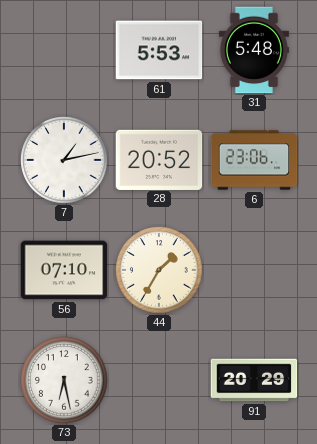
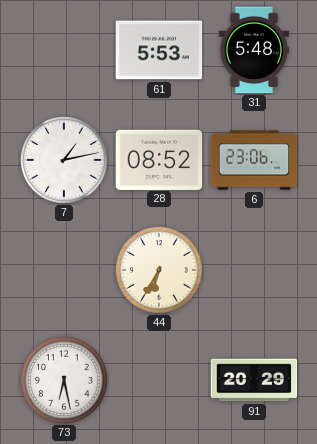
28: 20:52 -> 08:52
56: 07:10 -> none
44: 1:35 -> 6:35
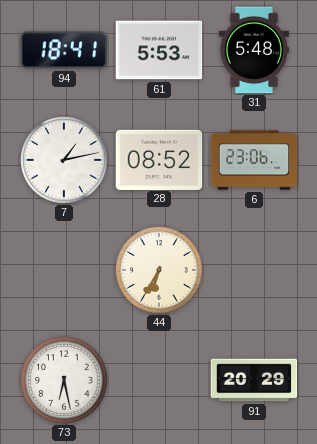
94: none -> 18:41
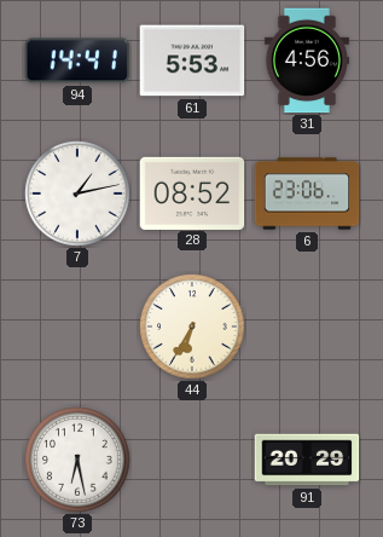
94: 18:41 -> 14:41
31: 5:48 -> 4:56
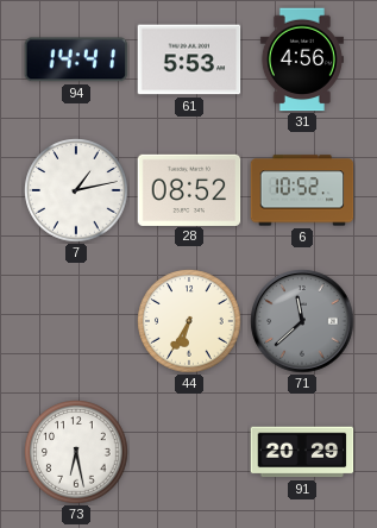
6: 23:06 -> 10:52
71: none -> 11:38
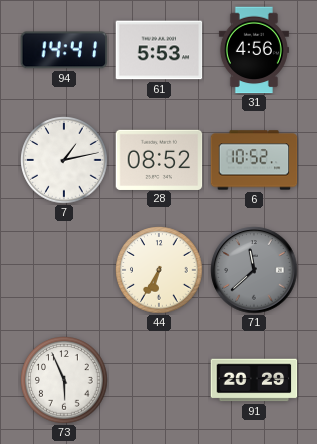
73: 6:28 -> 5:56
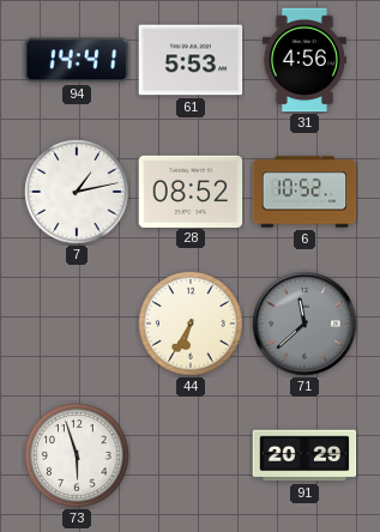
73: 5:56 -> 5:57
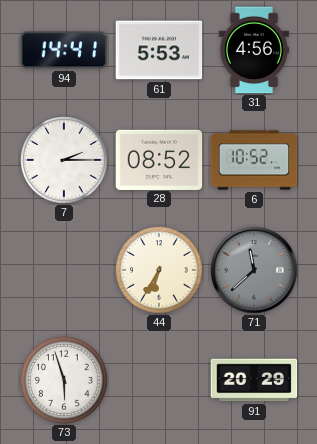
7: 1:13 -> 2:15
